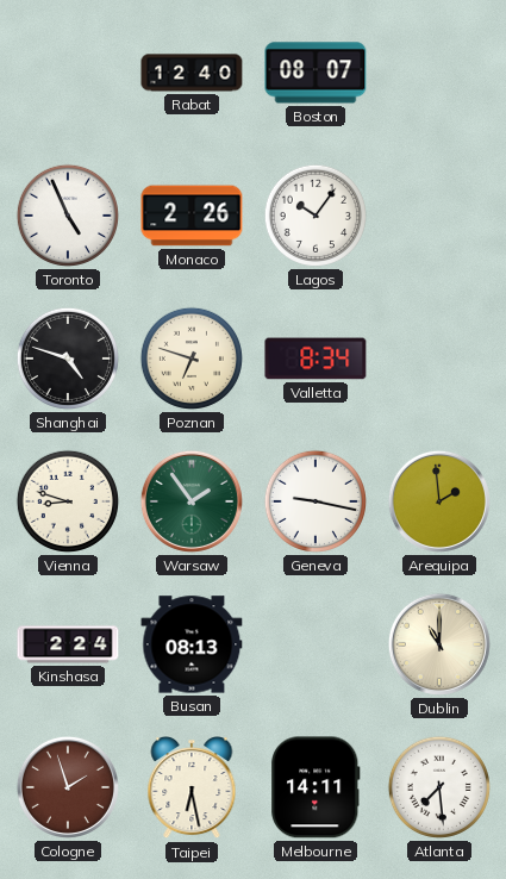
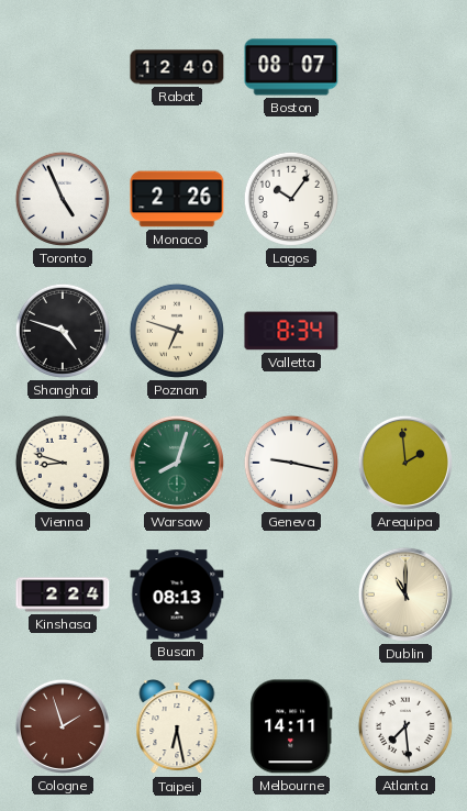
Warsaw: 1:54 -> 8:03
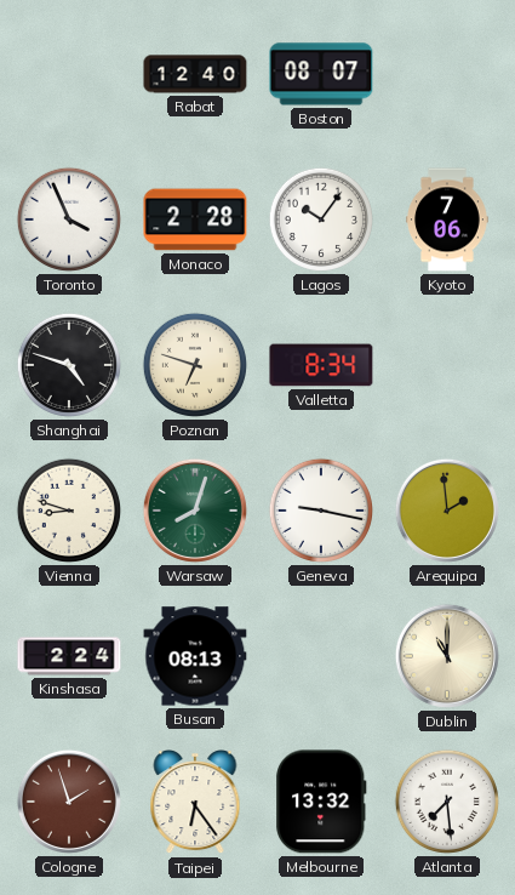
Toronto: 4:56 -> 3:56
Monaco: 2:26 -> 2:28
Kyoto: none -> 7:06
Taipei: 6:28 -> 6:24
Melbourne: 14:11 -> 13:32
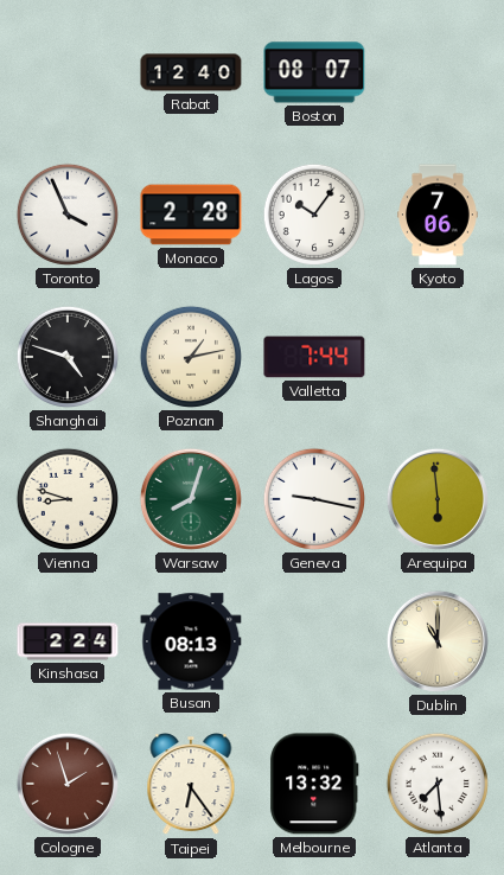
Poznan: 6:48 -> 1:13
Valletta: 8:34 -> 7:44
Arequipa: 1:59 -> 5:59
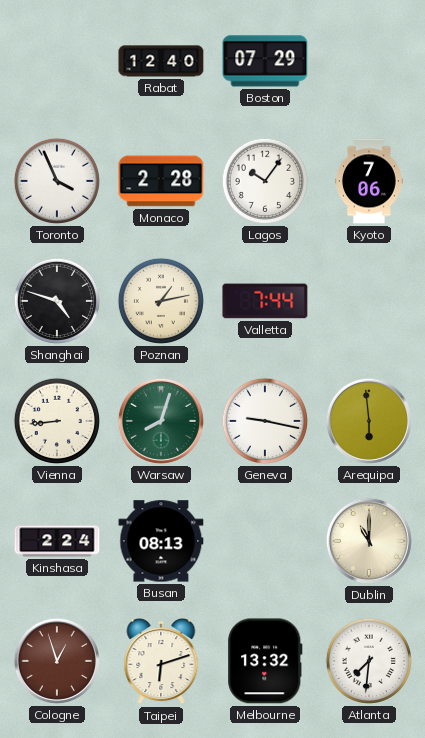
Boston: 08:07 -> 07:29
Vienna: 8:48 -> 8:44
Cologne: 1:57 -> 12:57
Taipei: 6:24 -> 6:12
Atlanta: 7:29 -> 7:31
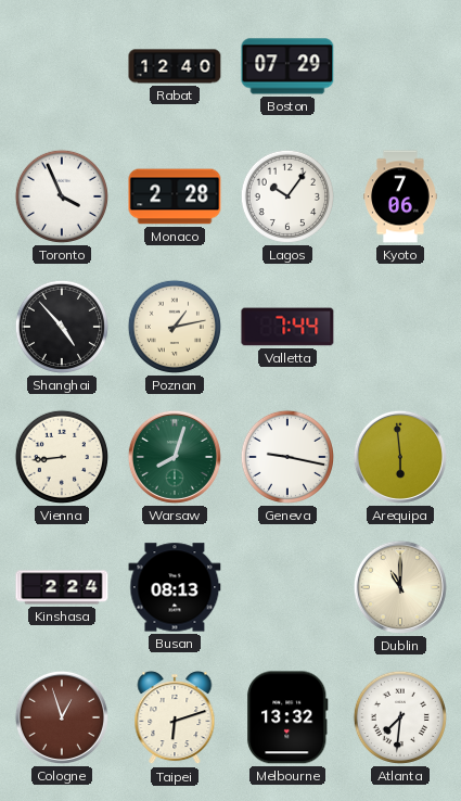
Shanghai: 4:48 -> 4:53
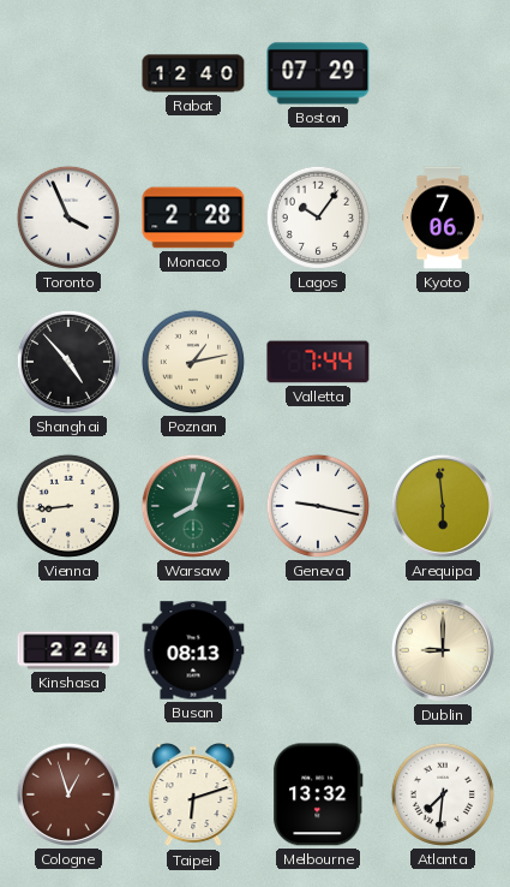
Dublin: 11:00 -> 9:00
